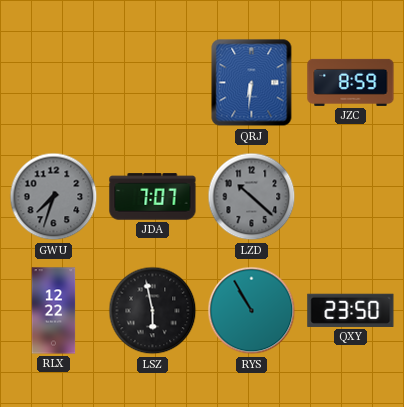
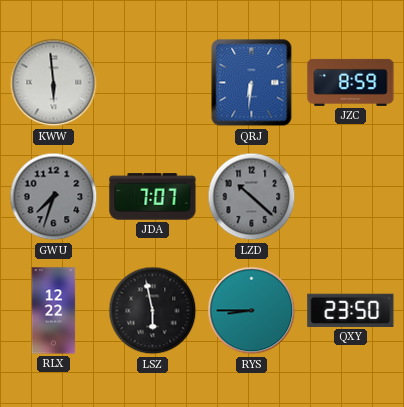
KWW: none -> 5:59
RYS: 10:55 -> 8:45
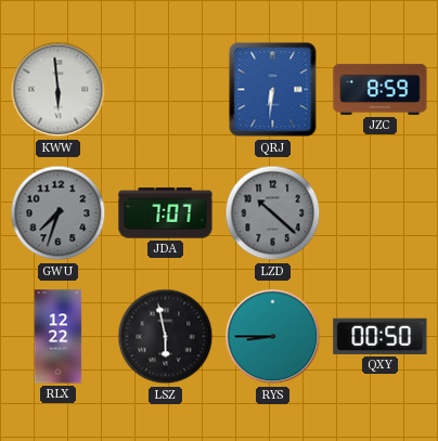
QXY: 23:50 -> 00:50
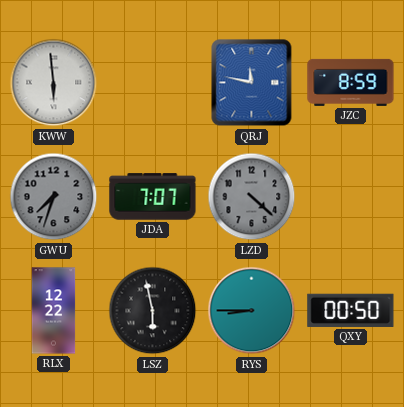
QRJ: 6:31 -> 11:47
LZD: 10:22 -> 4:22
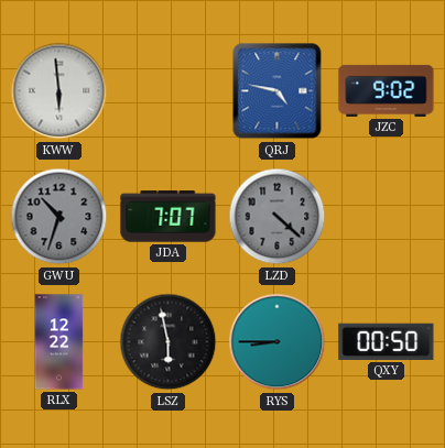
QRJ: 11:47 -> 4:47
JZC: 8:59 -> 9:02
GWU: 7:33 -> 10:33
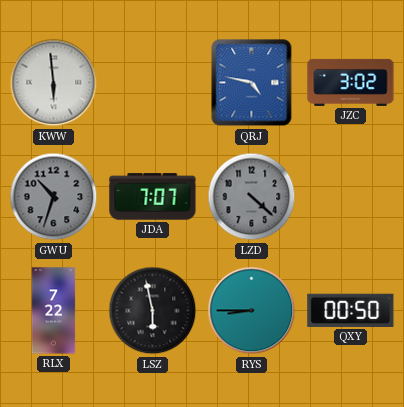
JZC: 9:02 -> 3:02
RLX: 12:22 -> 7:22
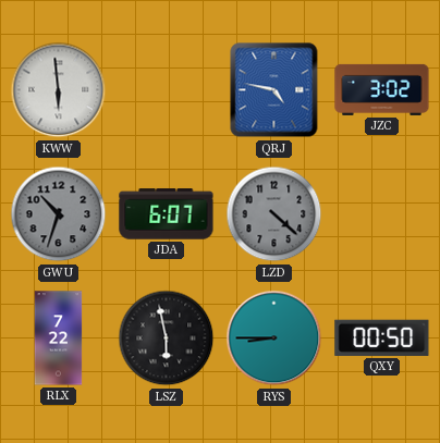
JDA: 7:07 -> 6:07
